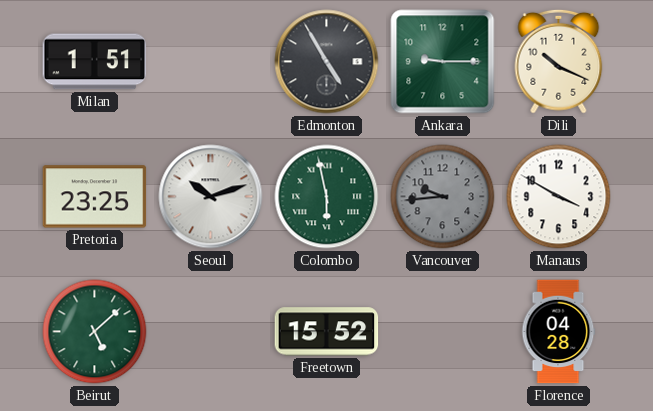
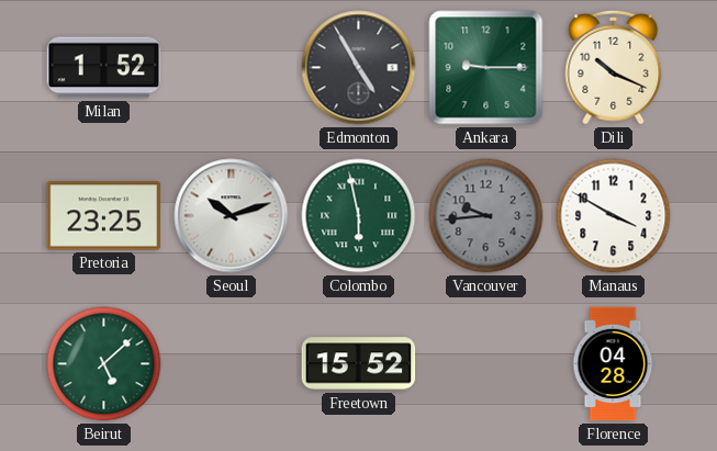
Milan: 1:51 -> 1:52
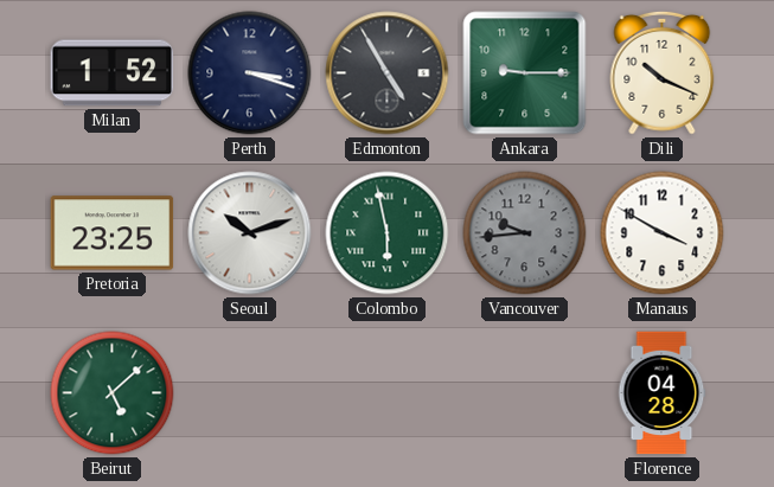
Perth: none -> 3:18
Freetown: 15:52 -> none
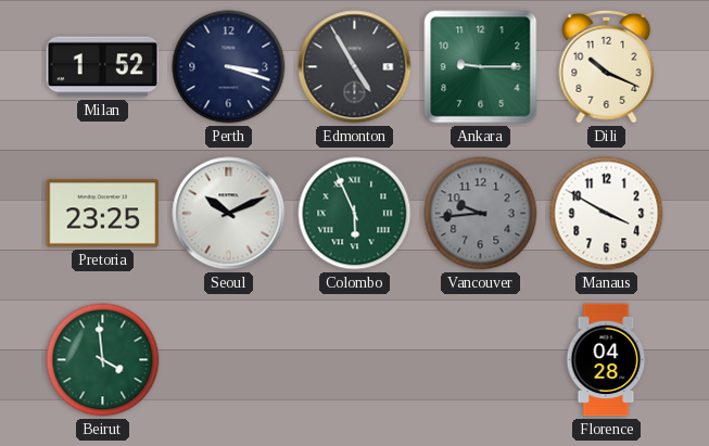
Seoul: 10:12 -> 10:11
Colombo: 5:58 -> 5:56
Beirut: 5:08 -> 3:59
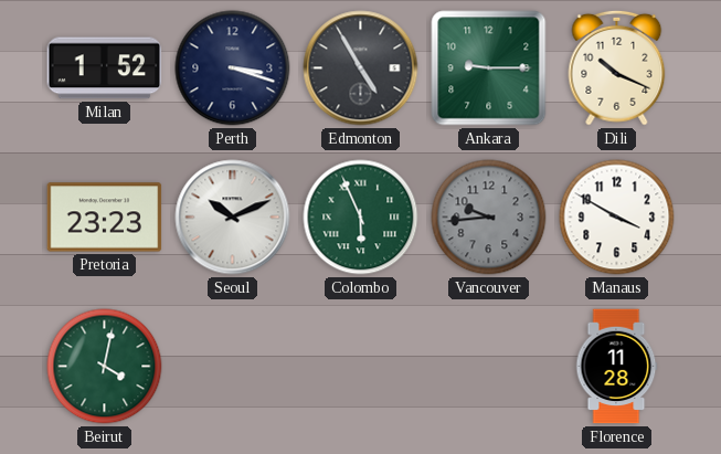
Pretoria: 23:25 -> 23:23
Beirut: 3:59 -> 4:02
Florence: 04:28 -> 11:28
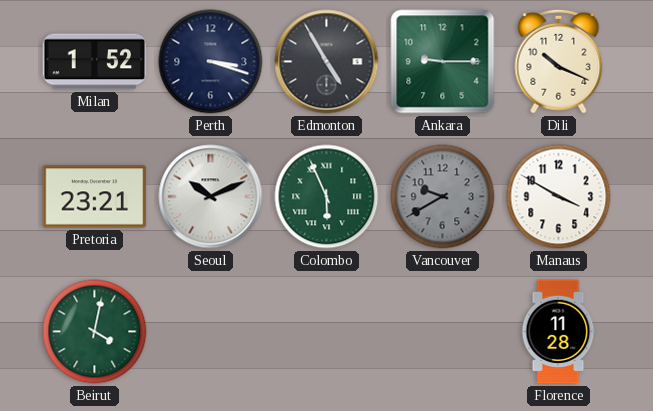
Pretoria: 23:23 -> 23:21
Vancouver: 9:44 -> 9:40
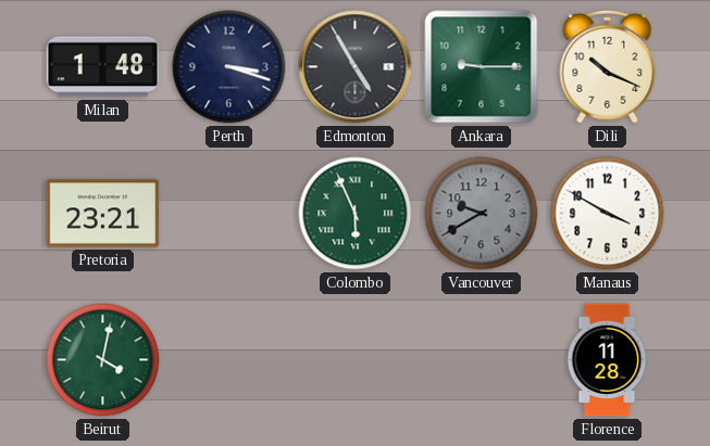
Milan: 1:52 -> 1:48
Seoul: 10:11 -> none
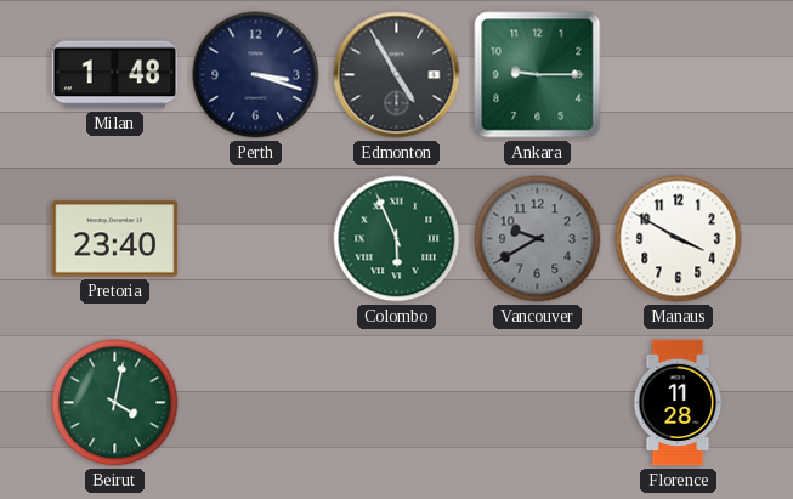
Dili: 10:19 -> none
Pretoria: 23:21 -> 23:40
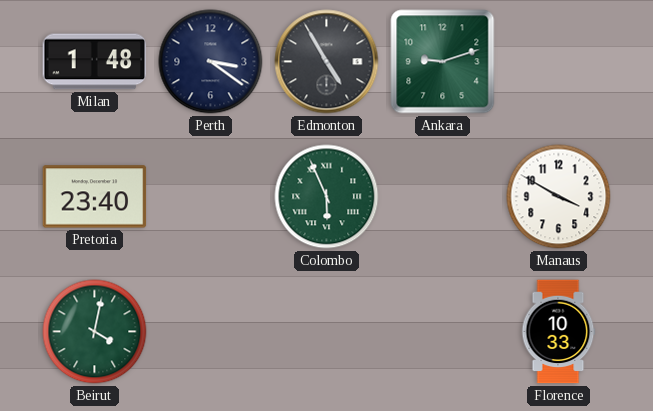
Perth: 3:18 -> 3:21
Ankara: 9:15 -> 9:12
Vancouver: 9:40 -> none
Florence: 11:28 -> 10:33
